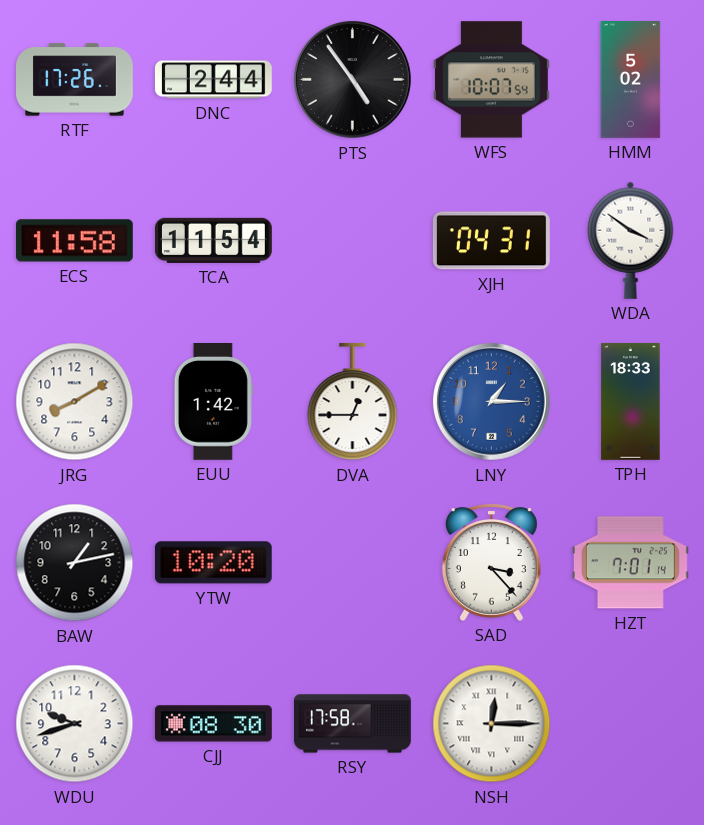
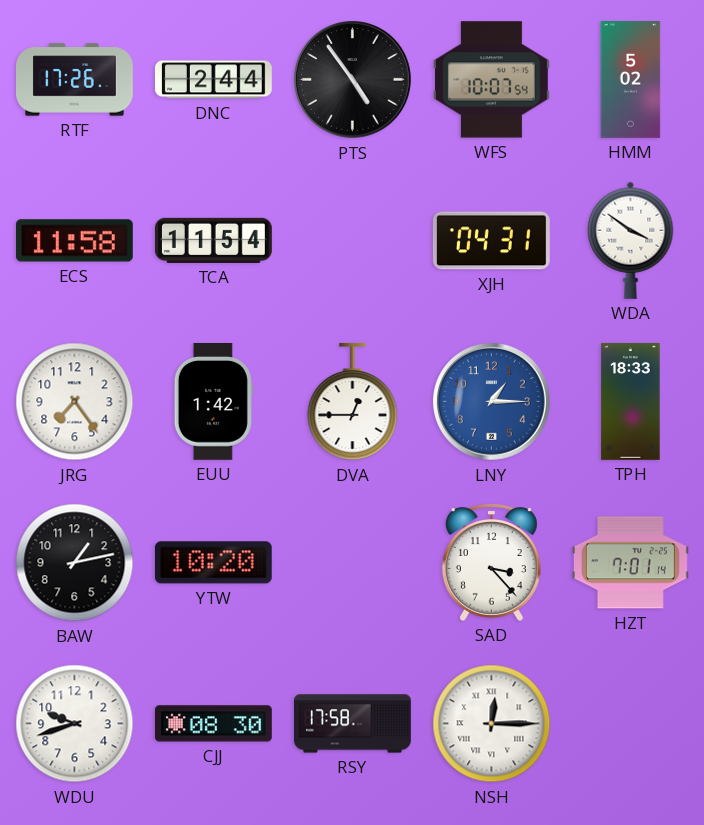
JRG: 8:10 -> 7:24
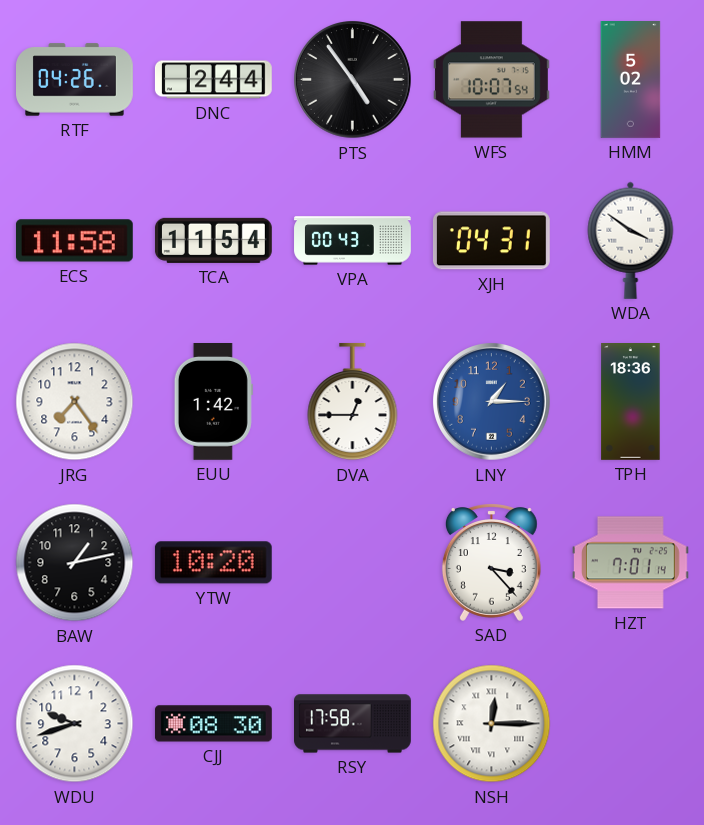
RTF: 17:26 -> 04:26
VPA: none -> 00:43
TPH: 18:33 -> 18:36
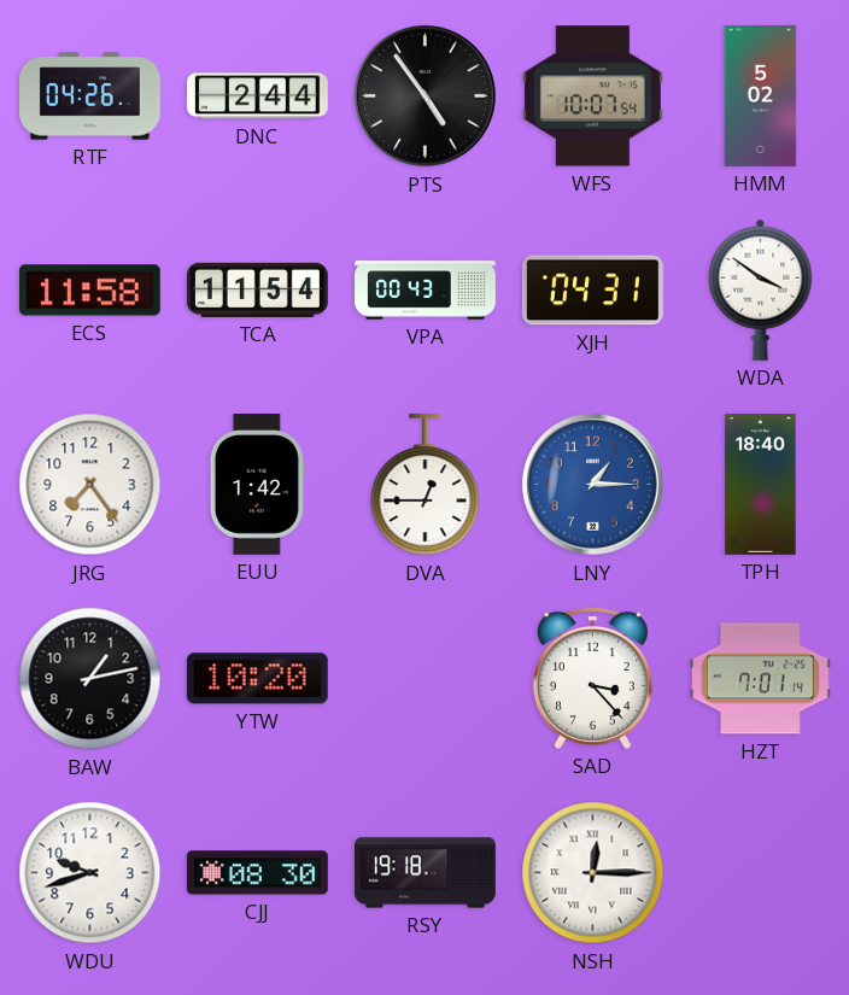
TPH: 18:36 -> 18:40
RSY: 17:58 -> 19:18
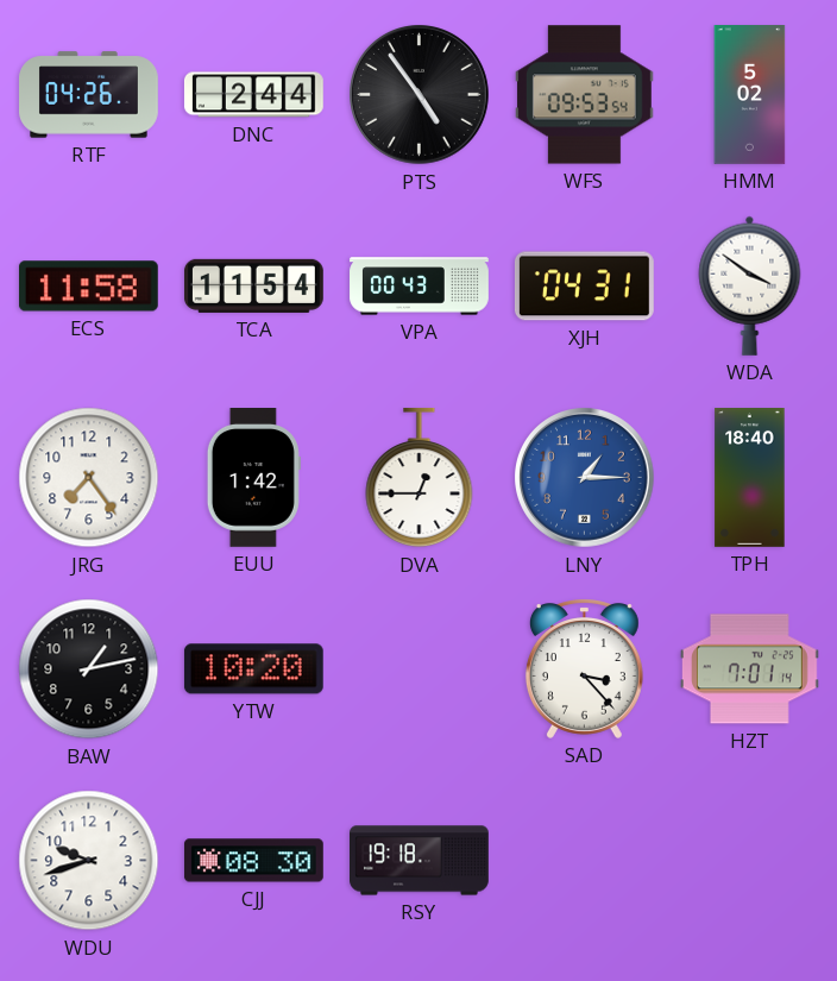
WFS: 10:07 -> 09:53
NSH: 12:15 -> none
